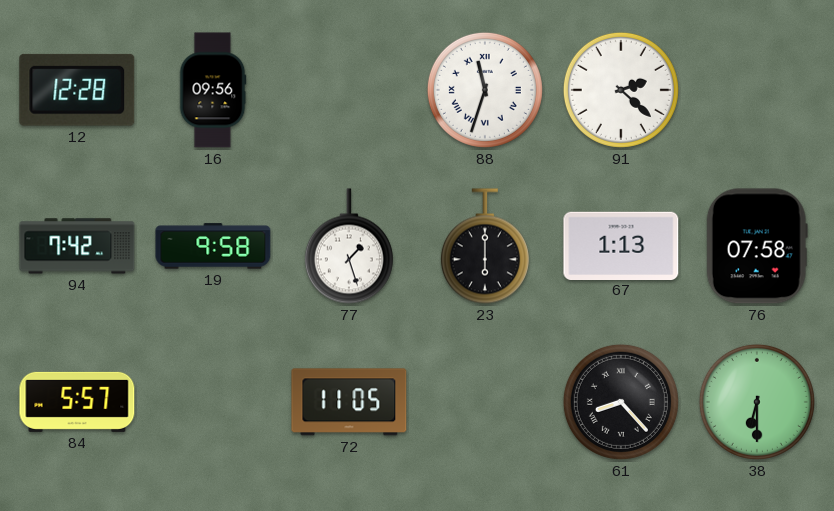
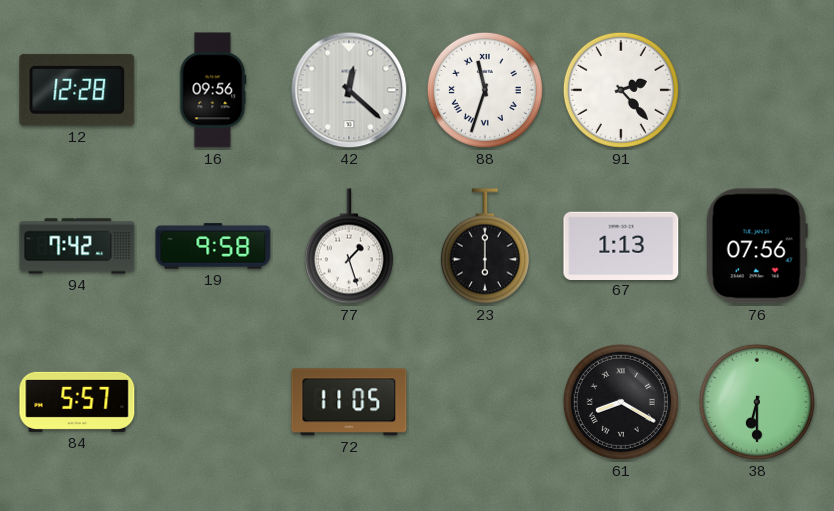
42: none -> 12:22
91: 2:22 -> 2:23
76: 07:58 -> 07:56
61: 8:23 -> 8:20
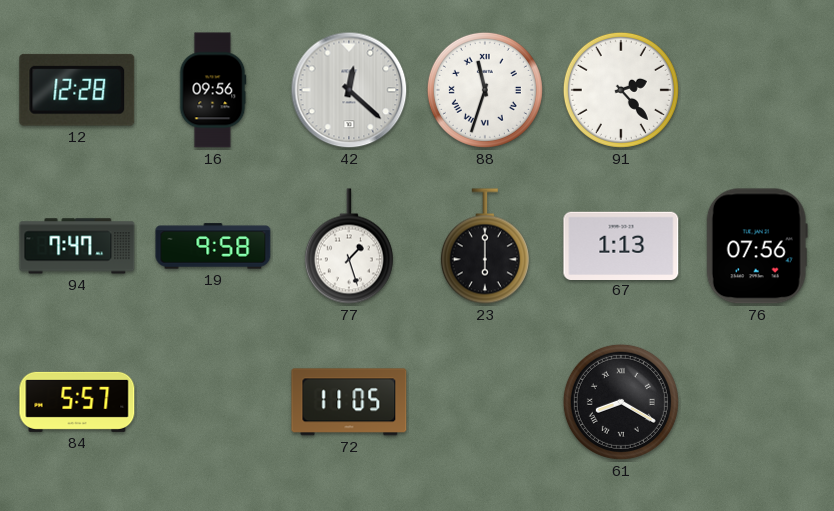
94: 7:42 -> 7:47
38: 6:30 -> none
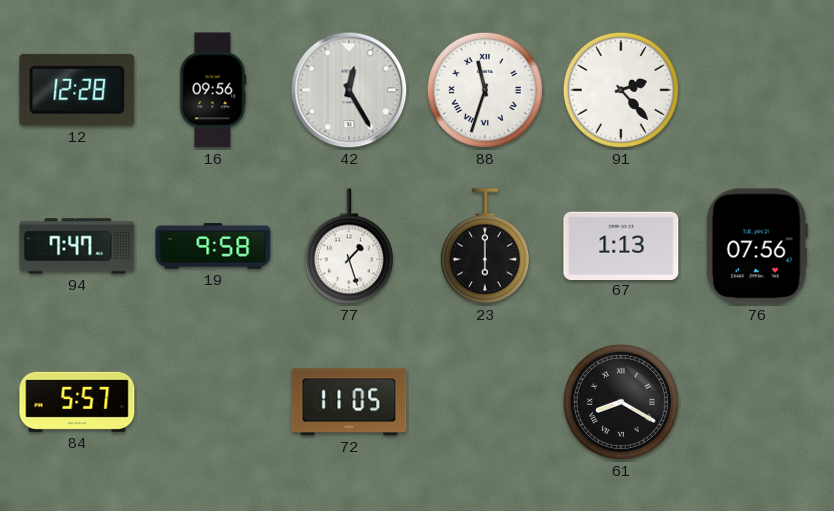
42: 12:22 -> 12:25
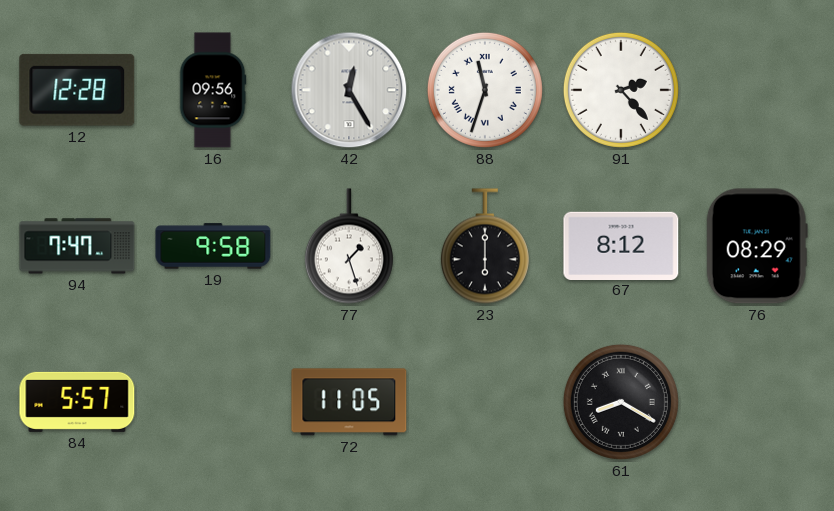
67: 1:13 -> 8:12
76: 07:56 -> 08:29
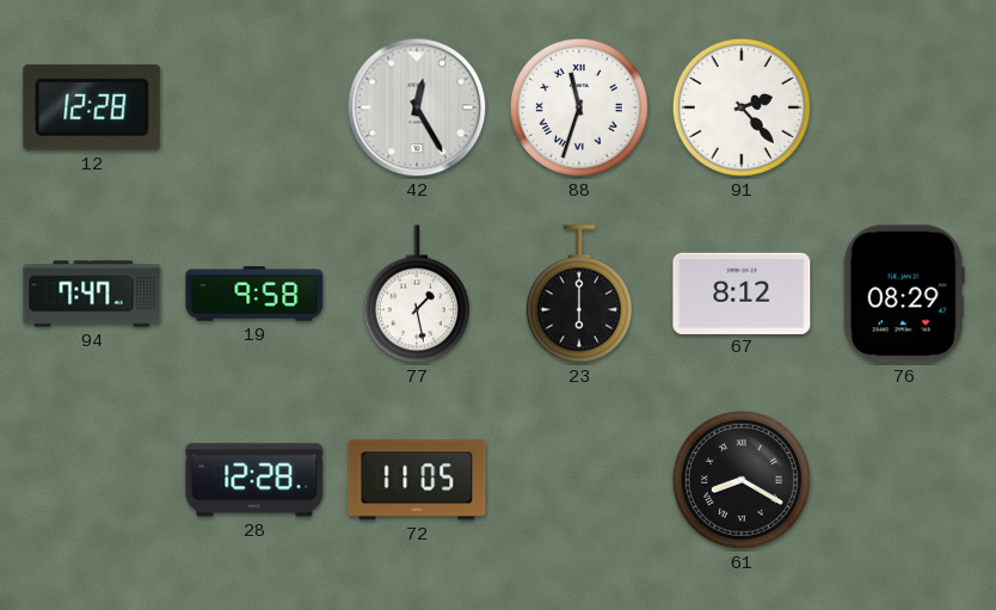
16: 09:56 -> none
77: 1:27 -> 1:28
84: 5:57 -> none
28: none -> 12:28
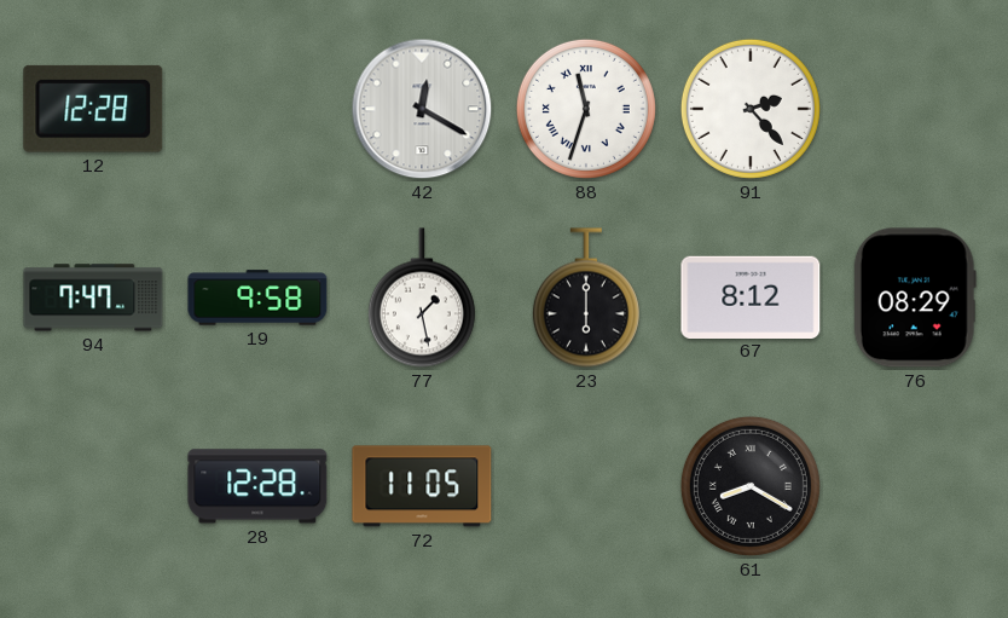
42: 12:25 -> 12:20
